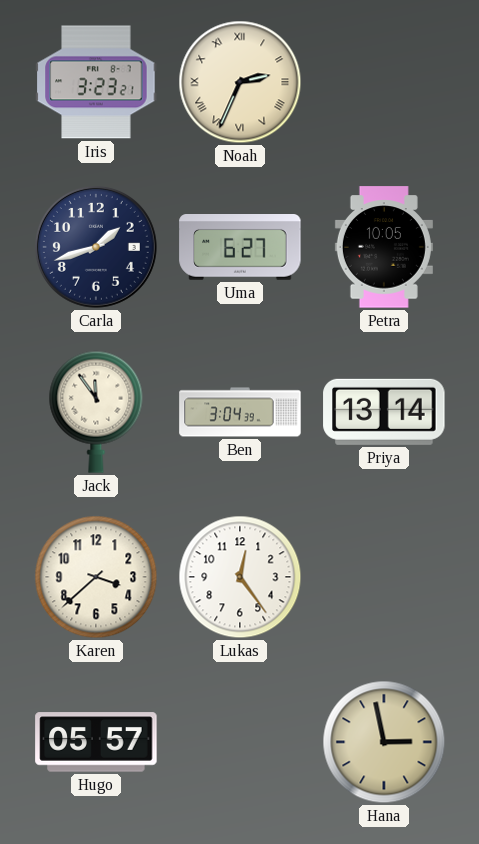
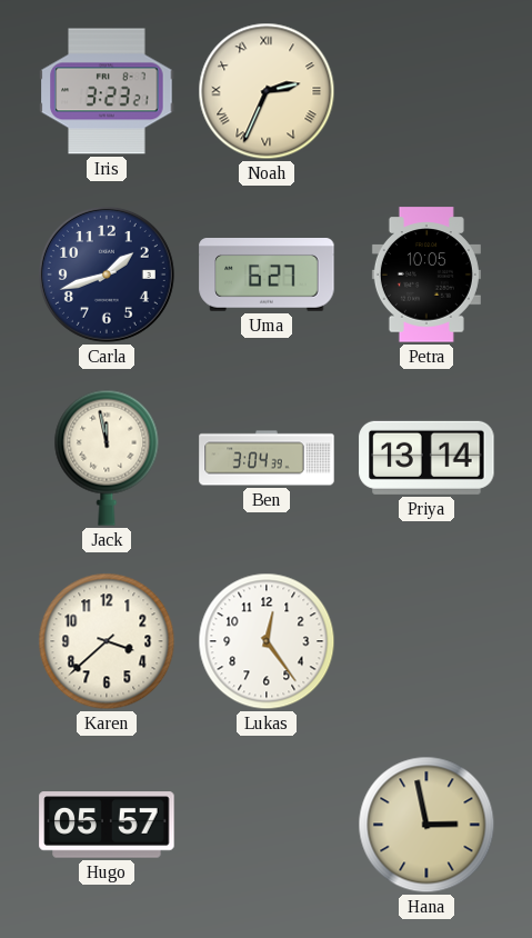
Jack: 11:54 -> 11:58
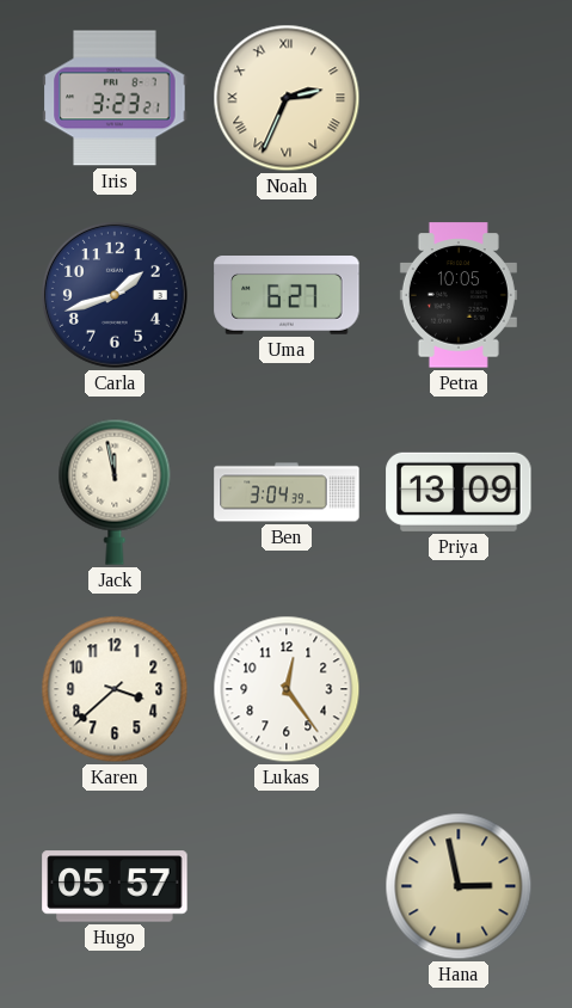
Priya: 13:14 -> 13:09
